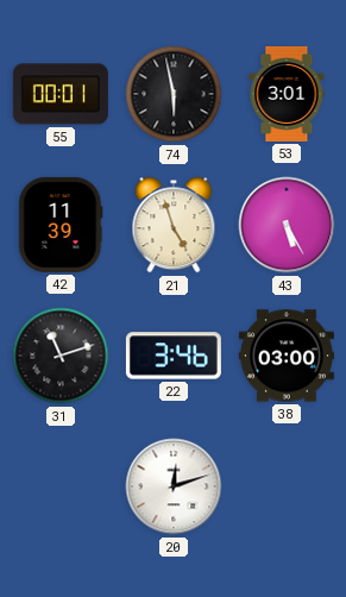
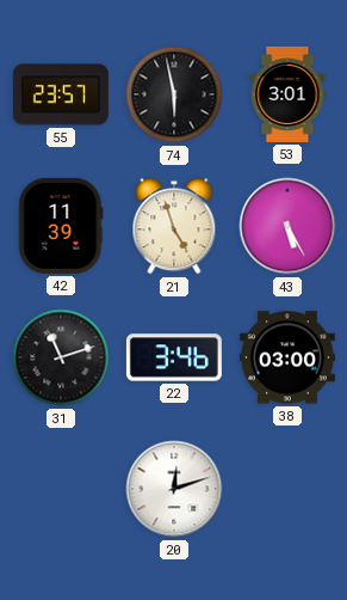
55: 00:01 -> 23:57
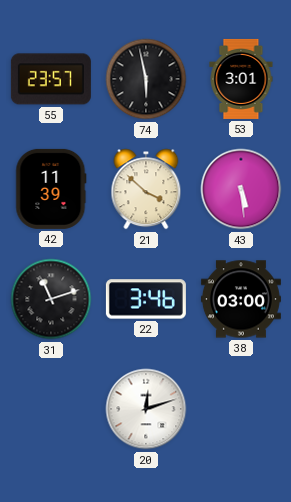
21: 4:57 -> 3:52
43: 5:25 -> 5:29
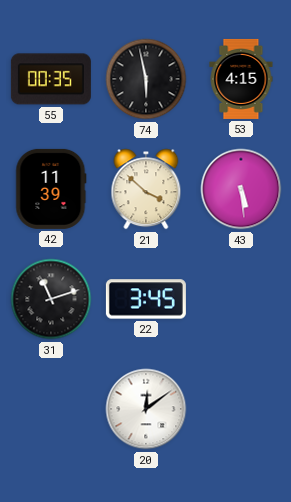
55: 23:57 -> 00:35
53: 3:01 -> 4:15
22: 3:46 -> 3:45
38: 03:00 -> none
20: 12:12 -> 12:09
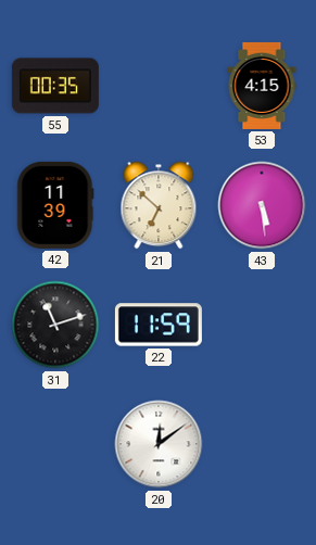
74: 5:58 -> none
21: 3:52 -> 6:52
22: 3:45 -> 11:59
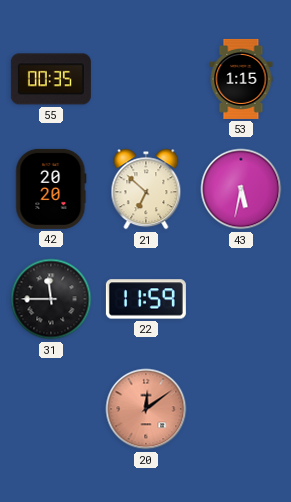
53: 4:15 -> 1:15
42: 11:39 -> 20:20
43: 5:29 -> 5:32
31: 11:12 -> 11:45
20 dial: white -> salmon
